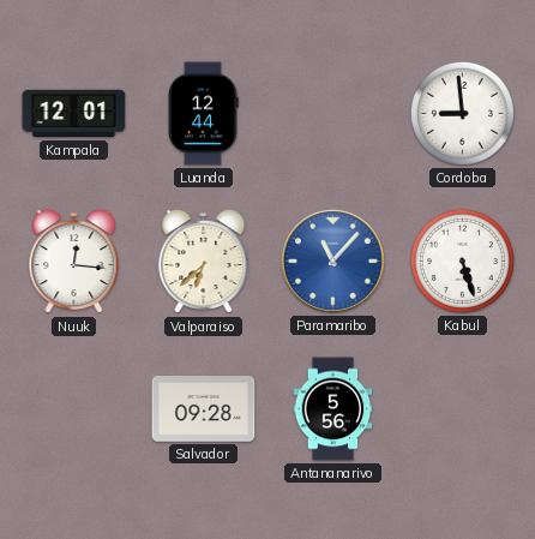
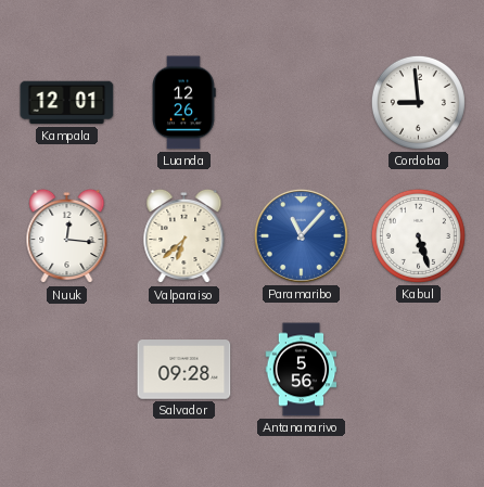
Luanda: 12:44 -> 12:26
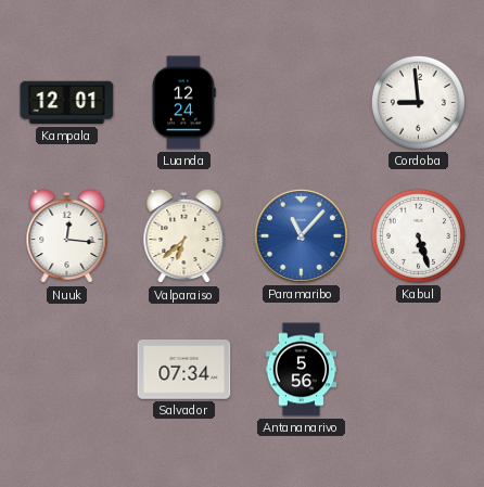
Luanda: 12:26 -> 12:24
Salvador: 09:28 -> 07:34
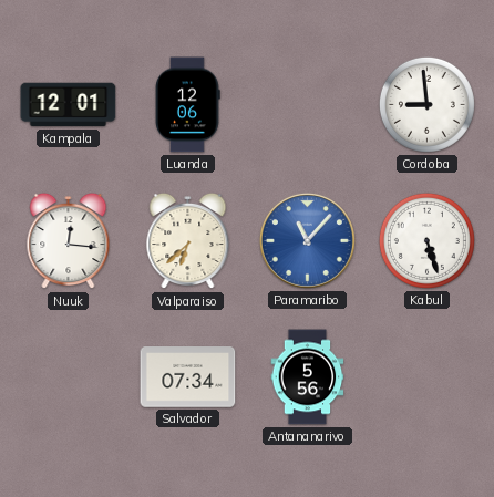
Luanda: 12:24 -> 12:06
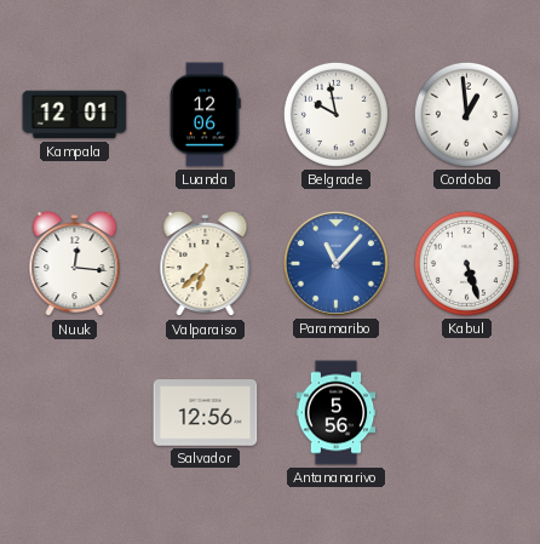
Belgrade: none -> 9:58
Cordoba: 8:59 -> 12:59
Salvador: 07:34 -> 12:56
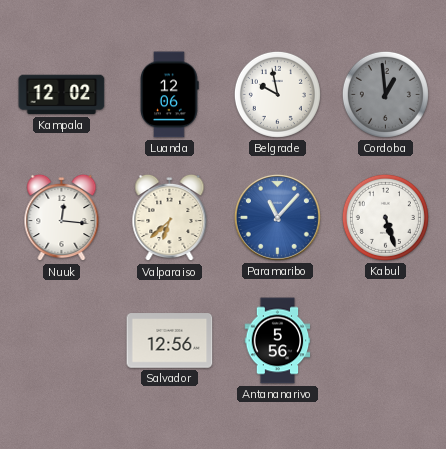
Kampala: 12:01 -> 12:02
Cordoba dial: white -> grey
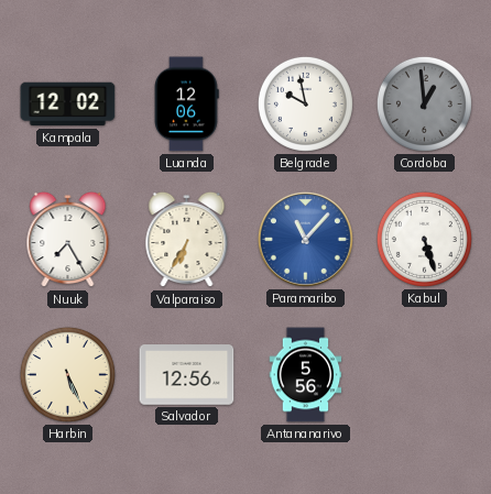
Nuuk: 12:16 -> 7:25
Valparaiso: 6:38 -> 6:35
Harbin: none -> 5:26
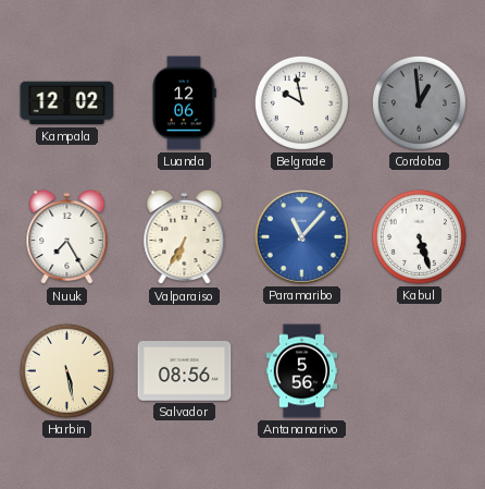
Harbin: 5:26 -> 5:28
Salvador: 12:56 -> 08:56
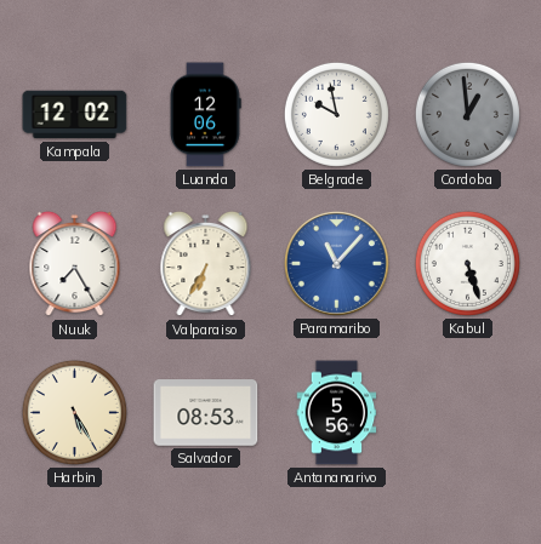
Harbin: 5:28 -> 5:25
Salvador: 08:56 -> 08:53
